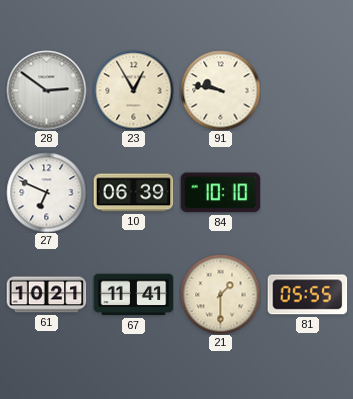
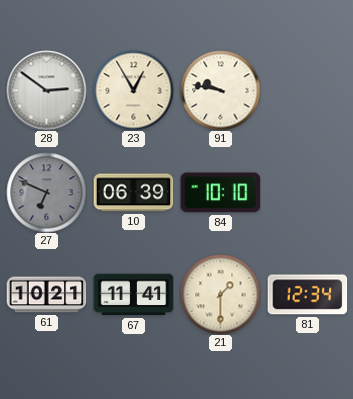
27 dial: white -> grey
81: 05:55 -> 12:34
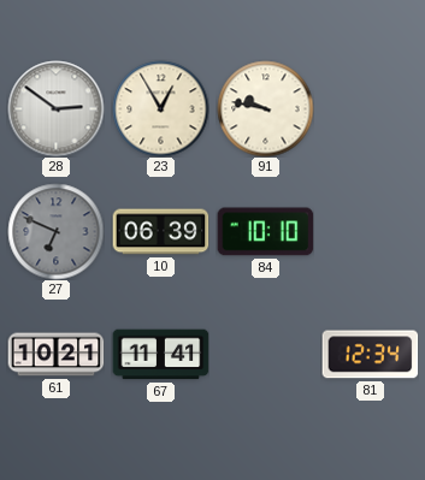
21: 1:30 -> none
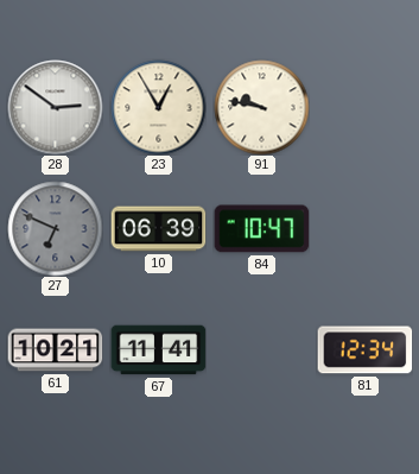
84: 10:10 -> 10:47
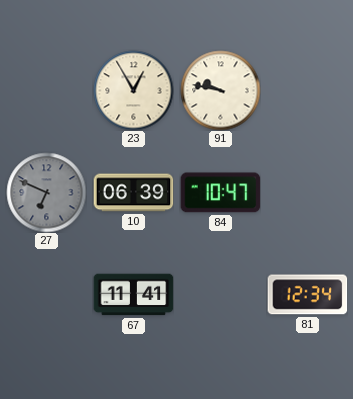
28: 2:51 -> none
61: 10:21 -> none
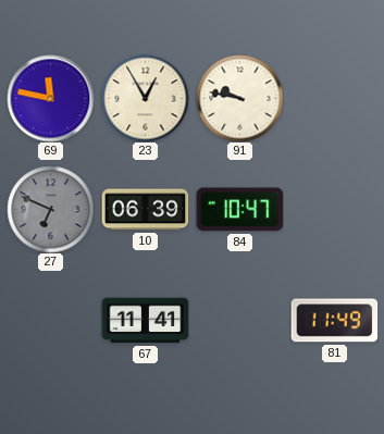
69: none -> 11:47
81: 12:34 -> 11:49
